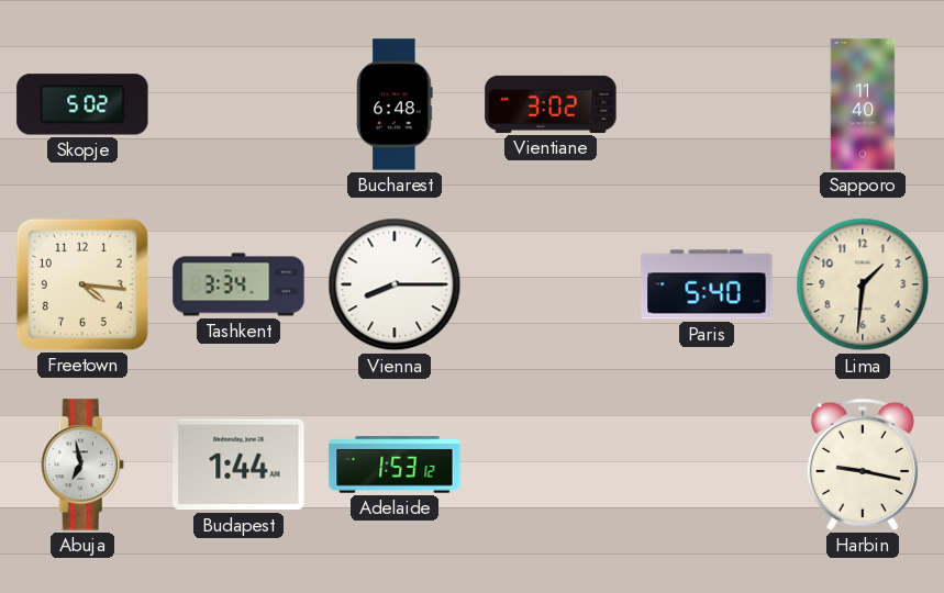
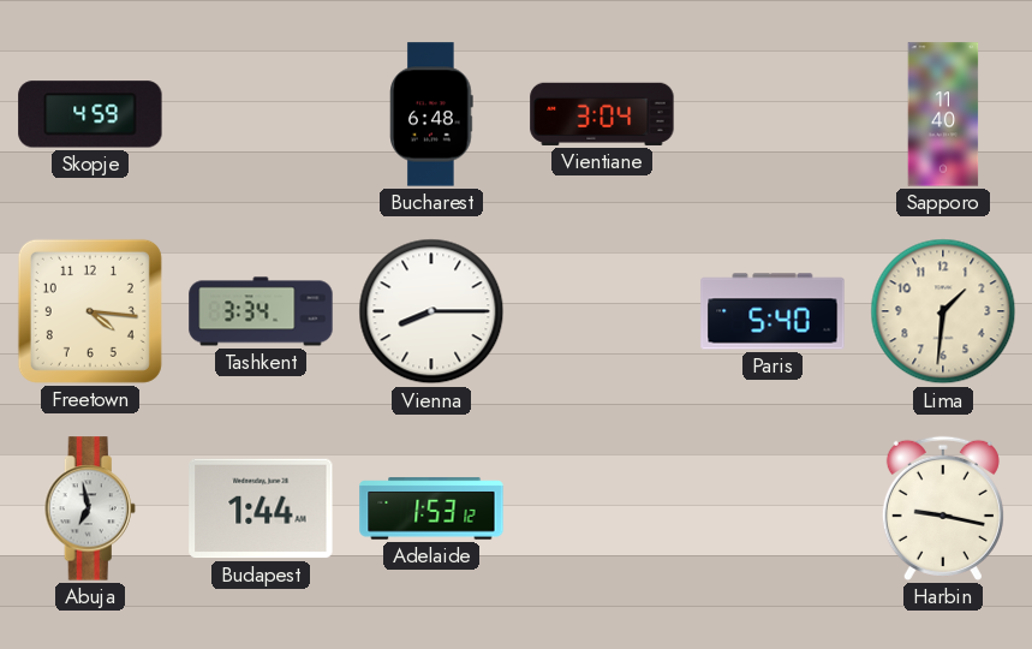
Skopje: 5:02 -> 4:59
Vientiane: 3:02 -> 3:04
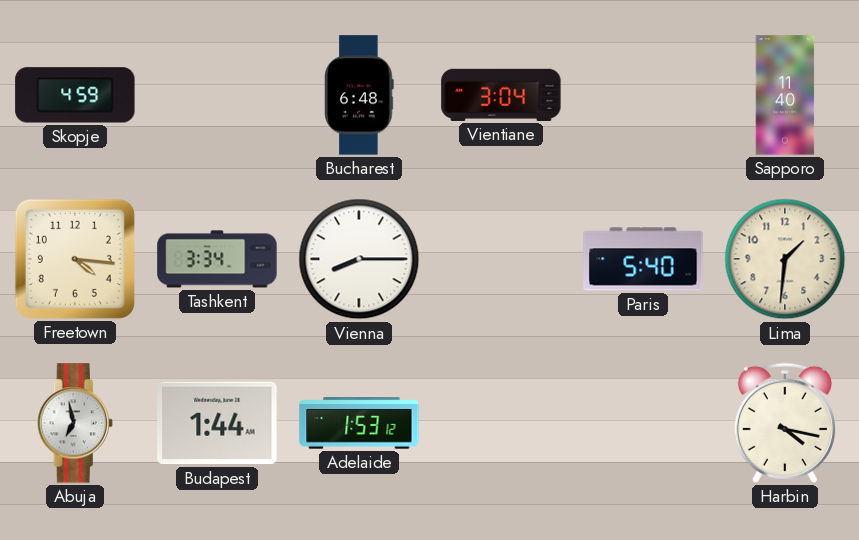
Harbin: 9:17 -> 4:17
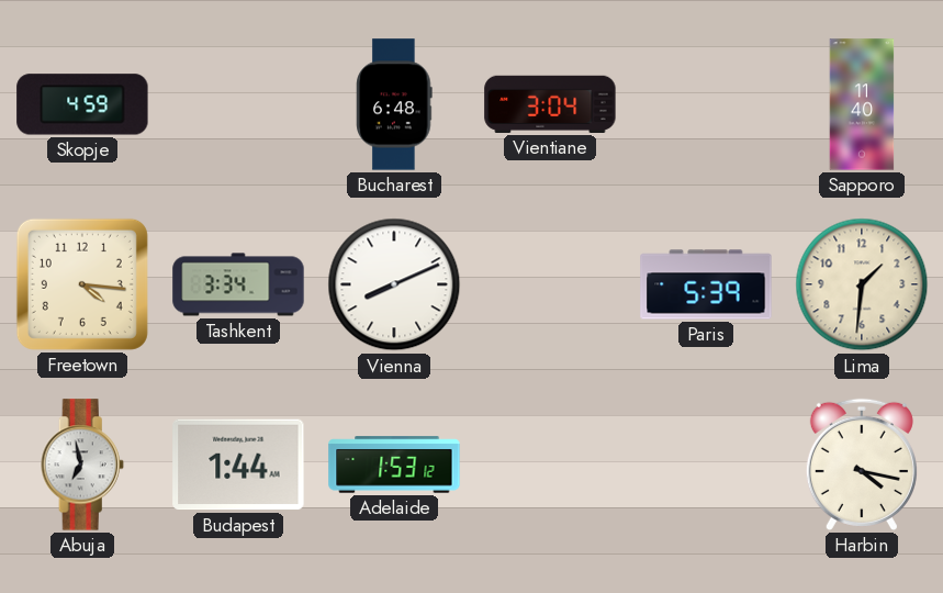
Vienna: 8:15 -> 8:11
Paris: 5:40 -> 5:39
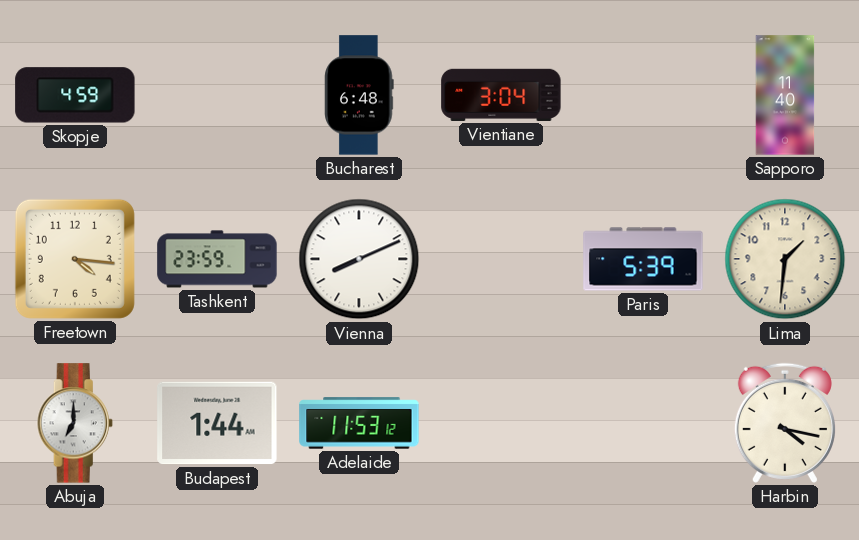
Tashkent: 3:34 -> 23:59
Abuja: 6:58 -> 7:00
Adelaide: 1:53 -> 11:53
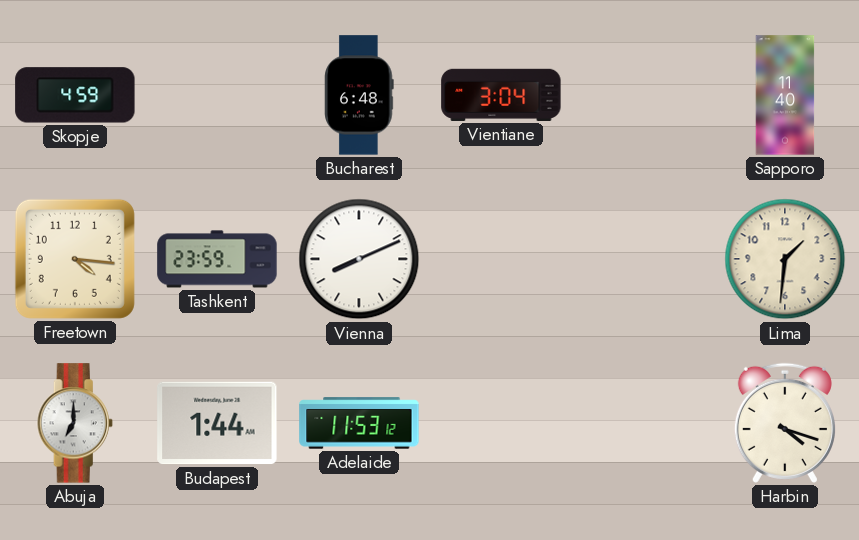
Paris: 5:39 -> none
Harbin: 4:17 -> 4:18
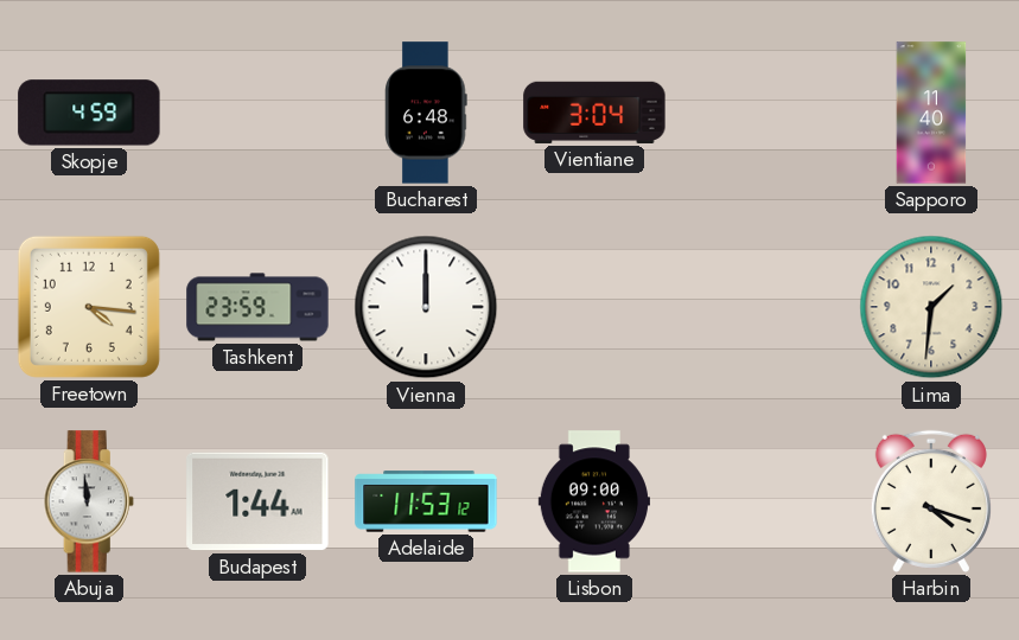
Vienna: 8:11 -> 12:00
Abuja: 7:00 -> 11:59
Lisbon: none -> 09:00
